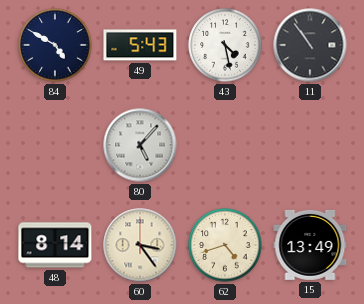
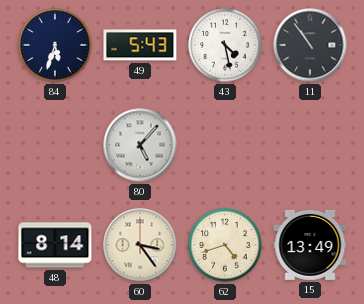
84: 4:50 -> 5:33
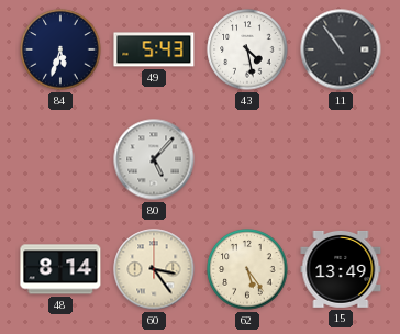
62: 4:42 -> 5:24
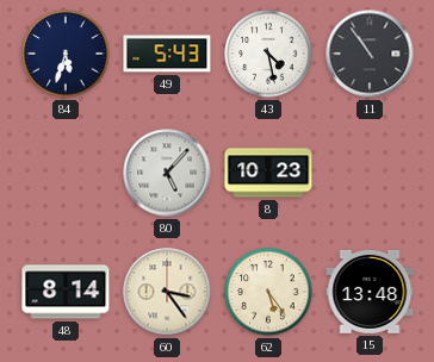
8: none -> 10:23
15: 13:49 -> 13:48
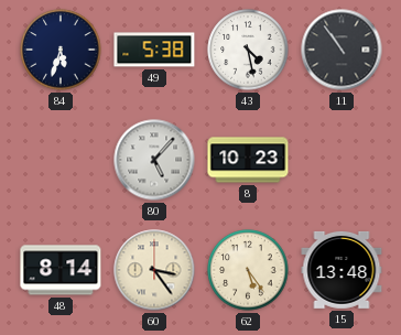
49: 5:43 -> 5:38
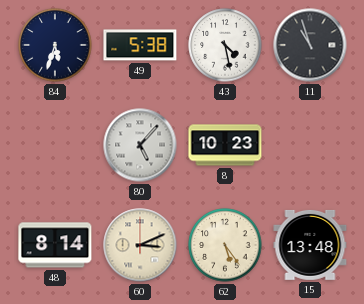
11: 10:54 -> 10:57
60: 3:24 -> 3:11
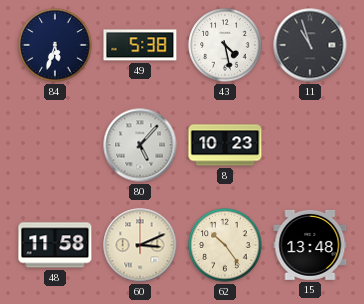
48: 8:14 -> 11:58
62: 5:24 -> 10:24
